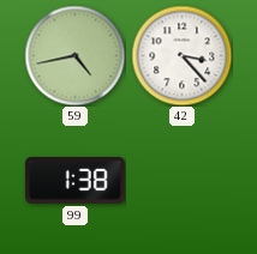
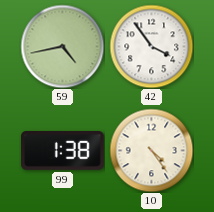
42: 3:23 -> 3:54
10: none -> 4:24
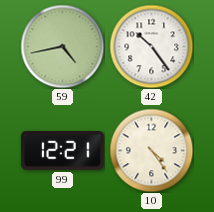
42: 3:54 -> 10:24
99: 1:38 -> 12:21
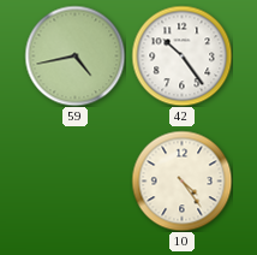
99: 12:21 -> none
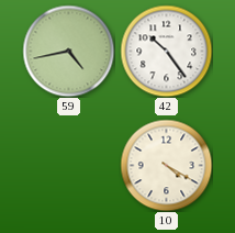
10: 4:24 -> 4:20
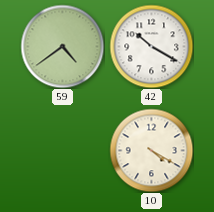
59: 4:43 -> 4:39
42: 10:24 -> 10:20
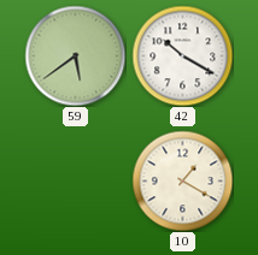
59: 4:39 -> 5:39
10: 4:20 -> 1:20
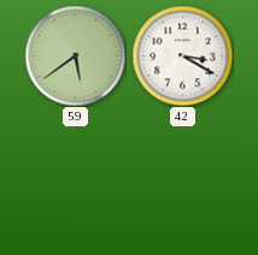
42: 10:20 -> 3:20
10: 1:20 -> none
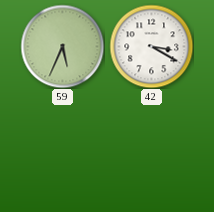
59: 5:39 -> 5:34
